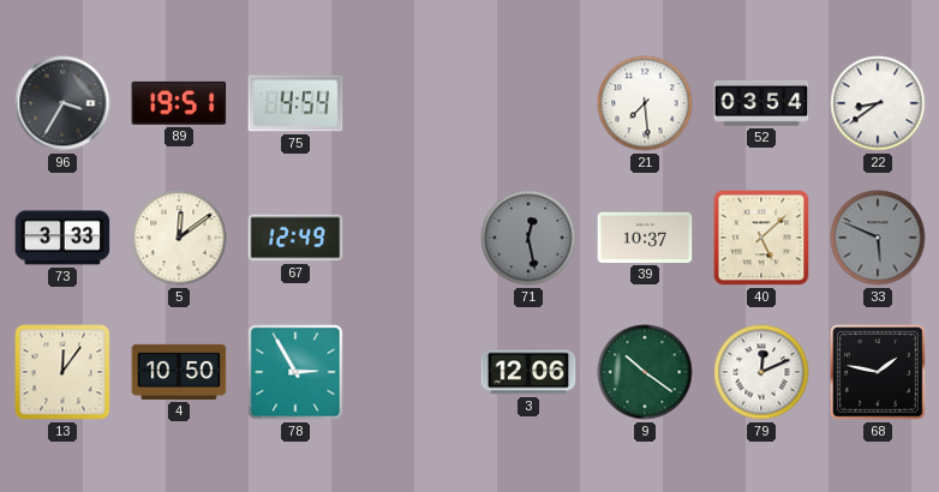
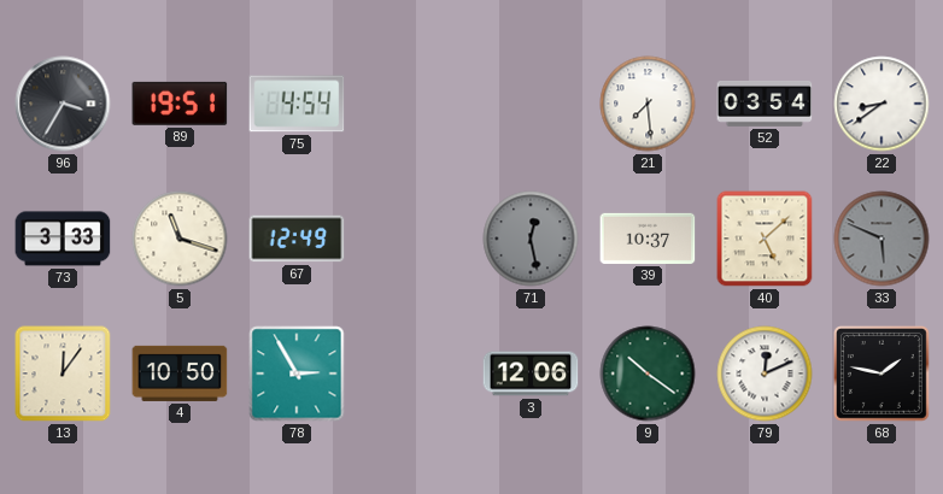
5: 12:09 -> 11:18
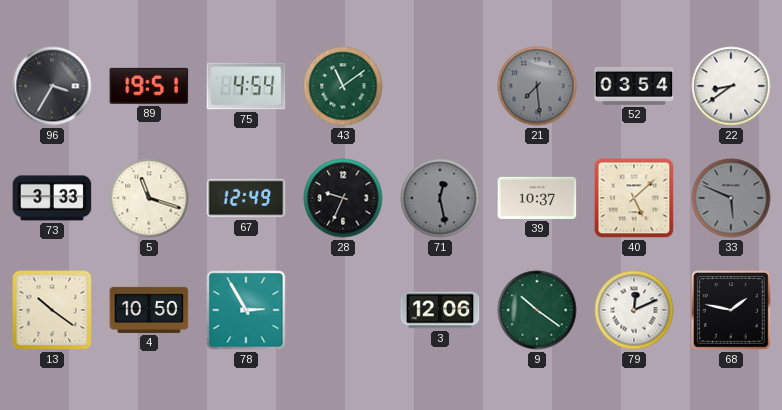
43: none -> 11:09
21 dial: white -> grey
28: none -> 9:34
13: 12:06 -> 10:21
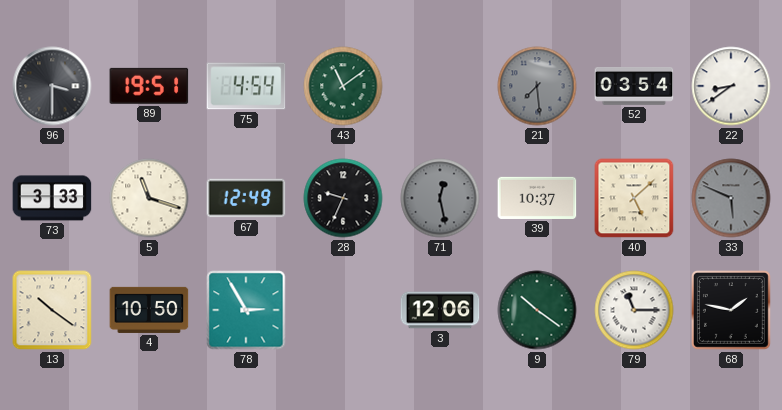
96: 3:35 -> 3:30
79: 12:11 -> 11:15
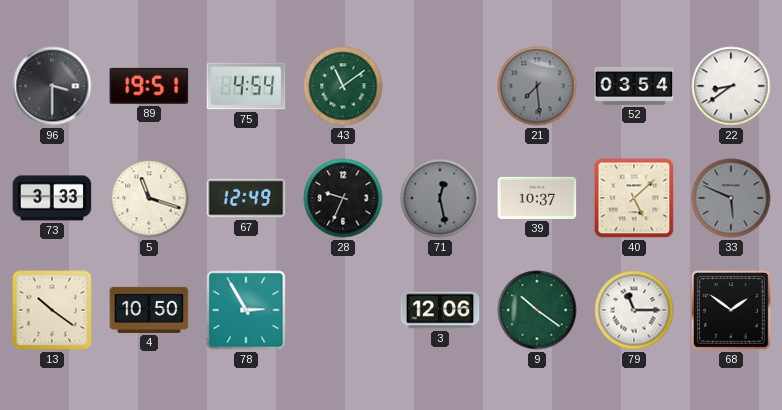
68: 1:47 -> 1:51
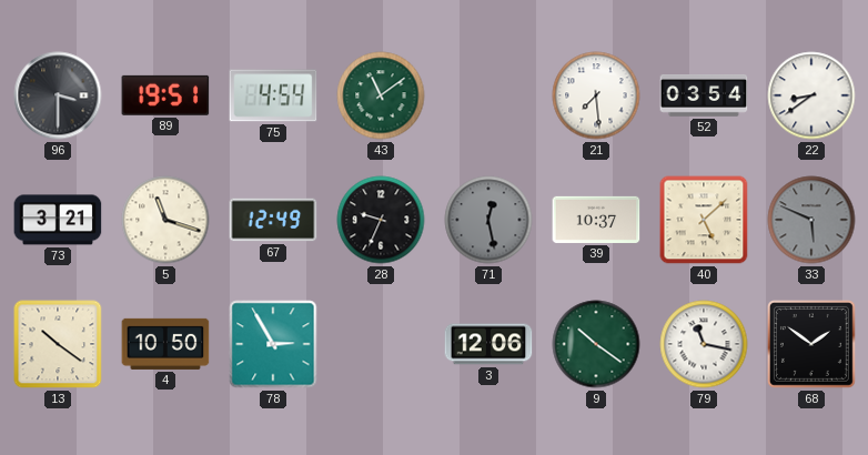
21 dial: grey -> white
73: 3:33 -> 3:21
79: 11:15 -> 11:17
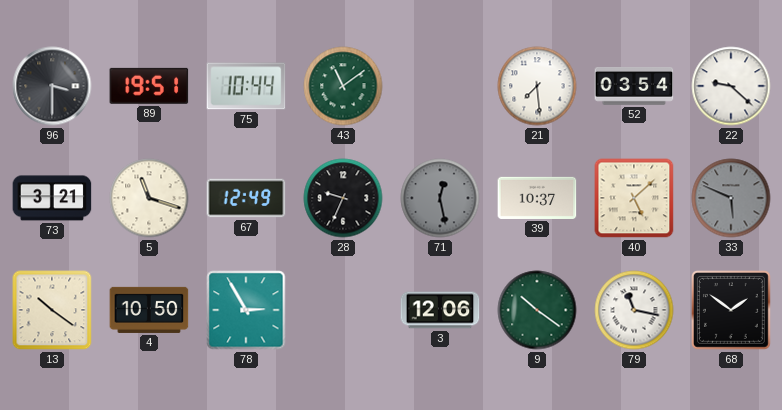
75: 4:54 -> 10:44
22: 8:39 -> 9:22
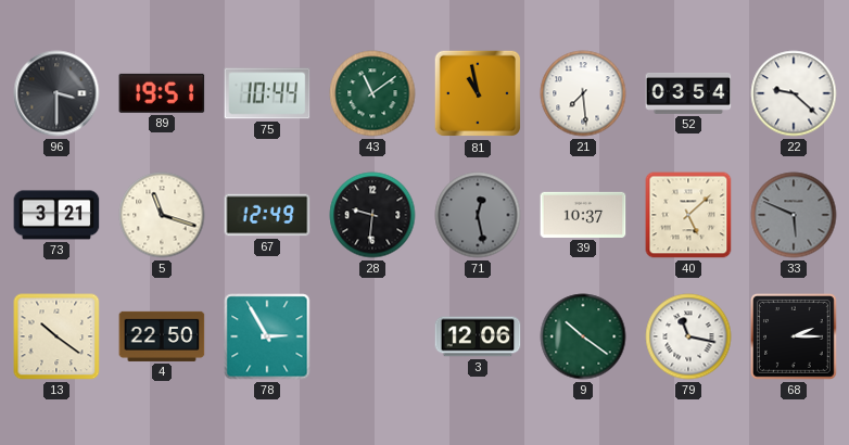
81: none -> 10:58
28: 9:34 -> 9:31
4: 10:50 -> 22:50
68: 1:51 -> 2:15
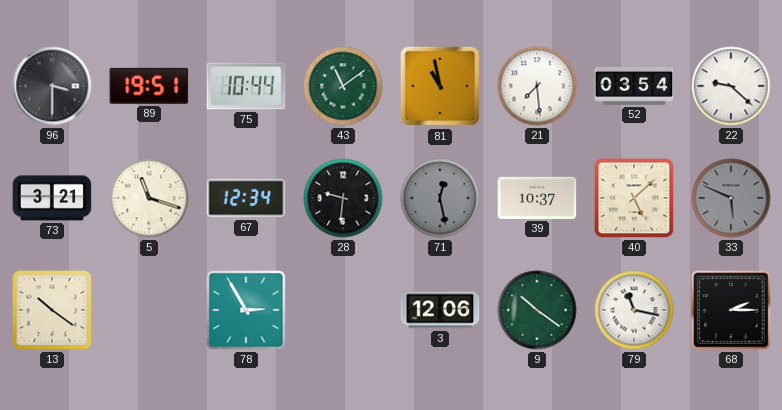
67: 12:49 -> 12:34
4: 22:50 -> none
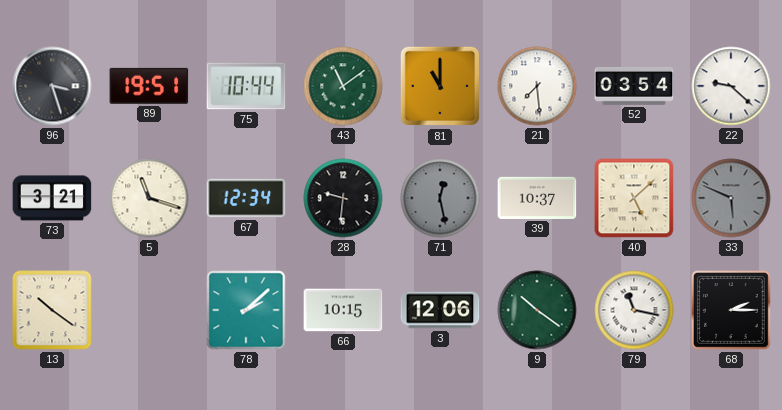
96: 3:30 -> 3:27
81: 10:58 -> 11:00
78: 2:55 -> 2:08
66: none -> 10:15
